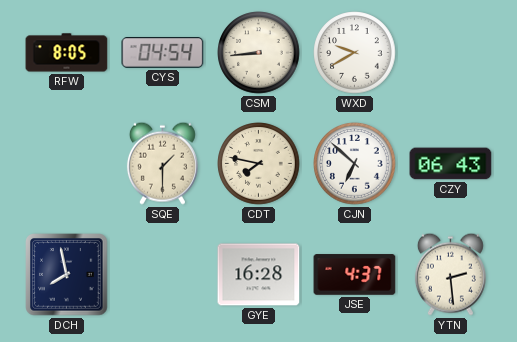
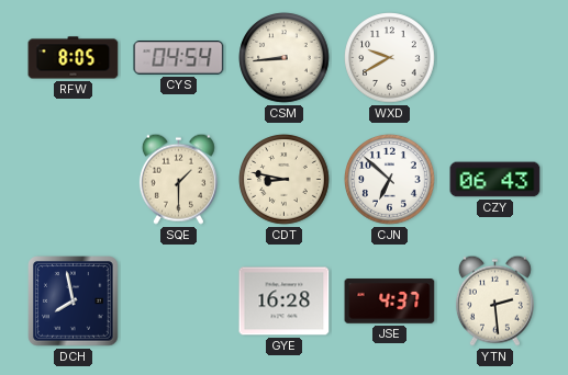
CDT: 7:47 -> 8:47
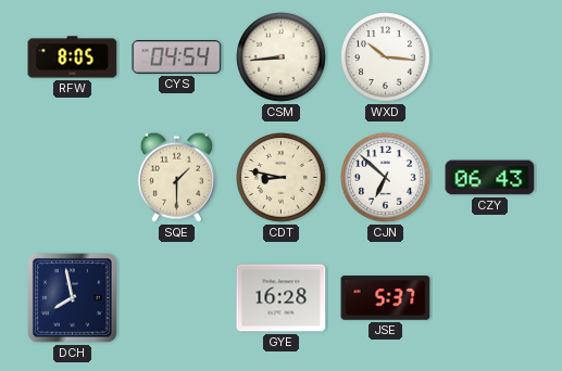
WXD: 9:40 -> 10:16
JSE: 4:37 -> 5:37
YTN: 2:29 -> none
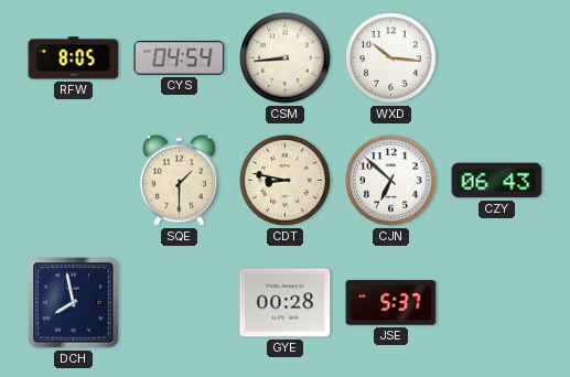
GYE: 16:28 -> 00:28
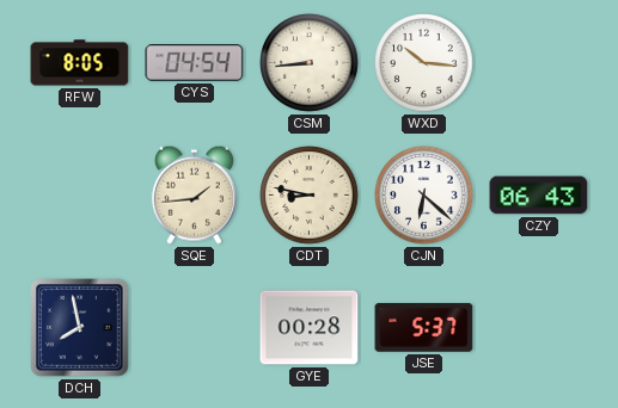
SQE: 1:30 -> 1:44
CJN: 6:52 -> 6:22
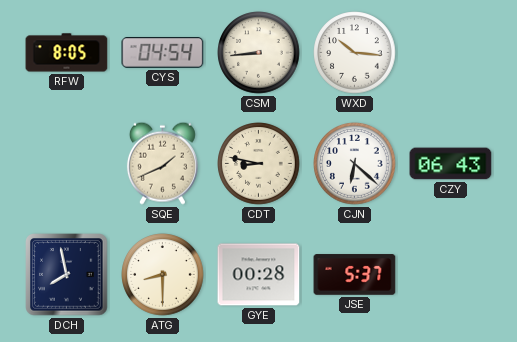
SQE: 1:44 -> 1:41
ATG: none -> 8:30
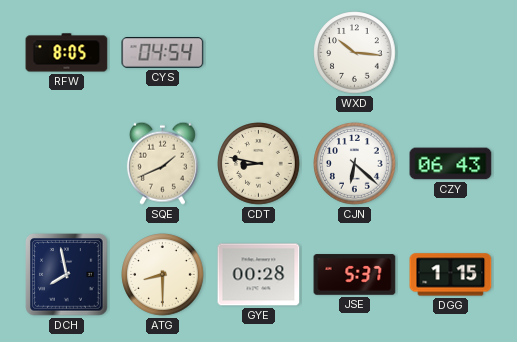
CSM: 8:44 -> none
DGG: none -> 1:15
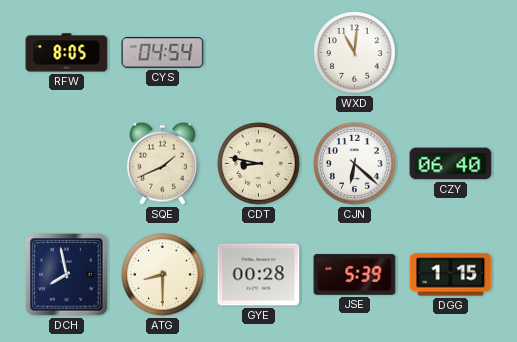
WXD: 10:16 -> 11:01
CZY: 06:43 -> 06:40
JSE: 5:37 -> 5:39
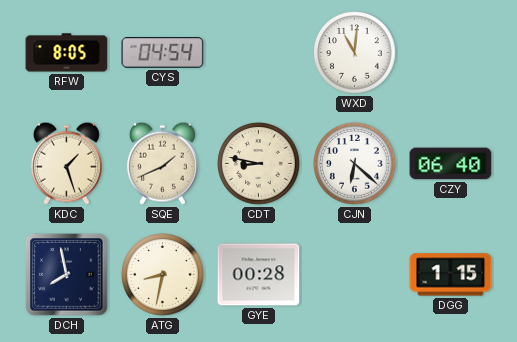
KDC: none -> 1:27
ATG: 8:30 -> 8:32
JSE: 5:39 -> none
